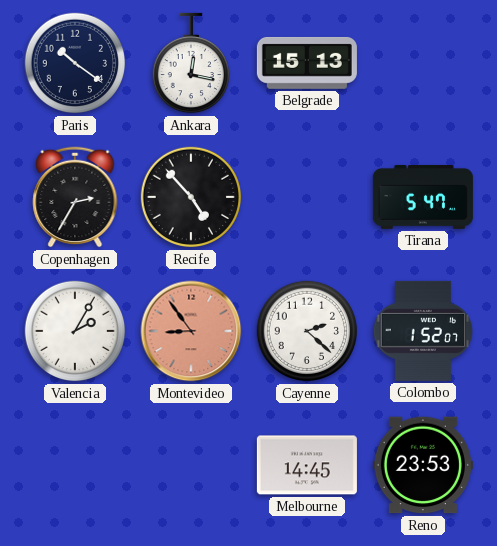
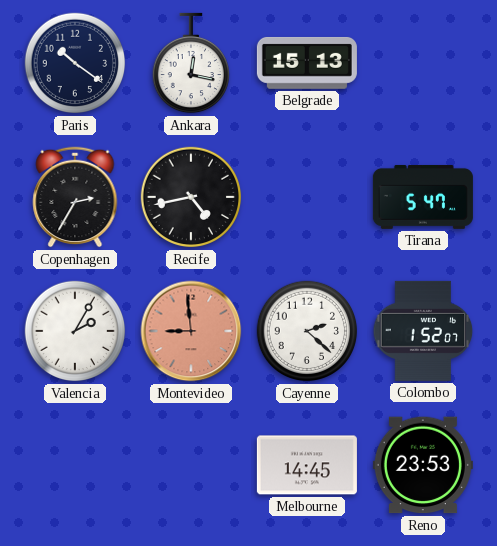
Recife: 4:53 -> 4:43
Montevideo: 8:54 -> 8:59
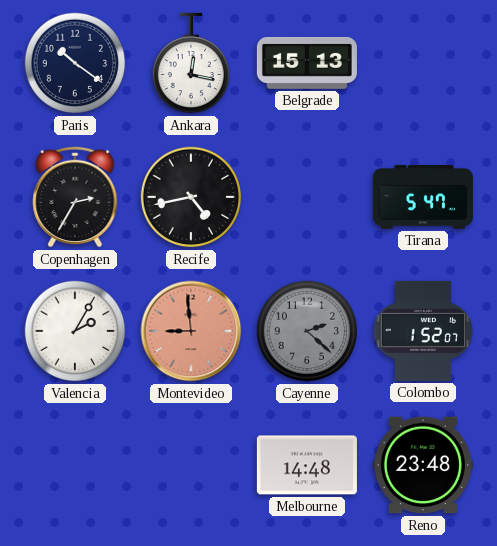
Cayenne dial: white -> grey
Melbourne: 14:45 -> 14:48
Reno: 23:53 -> 23:48
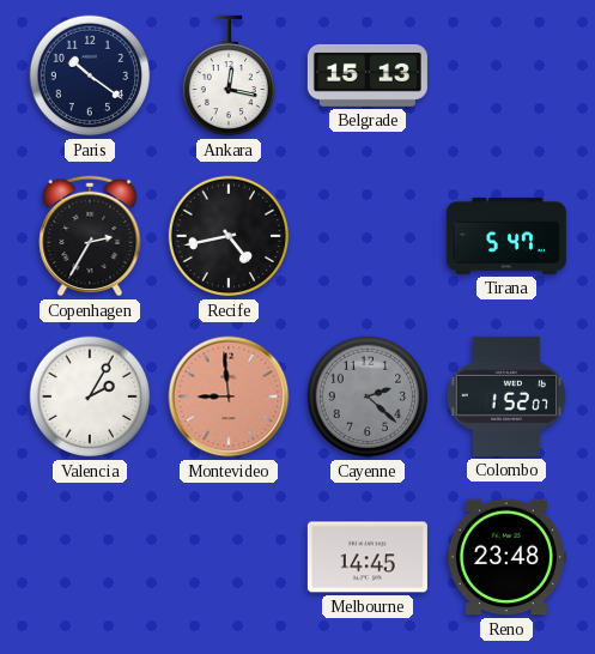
Melbourne: 14:48 -> 14:45
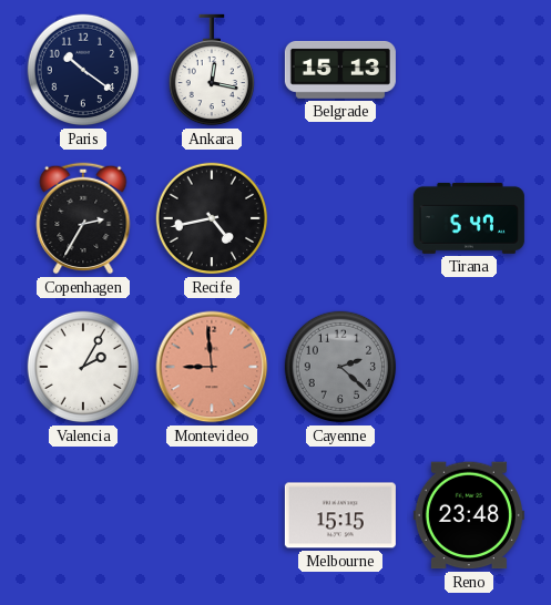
Colombo: 1:52 -> none
Melbourne: 14:45 -> 15:15
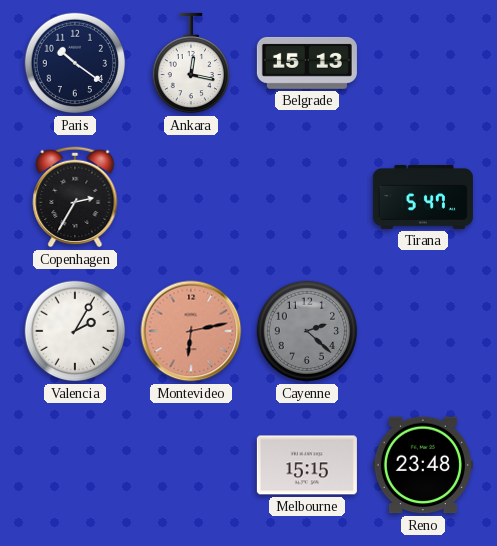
Recife: 4:43 -> none
Montevideo: 8:59 -> 6:13
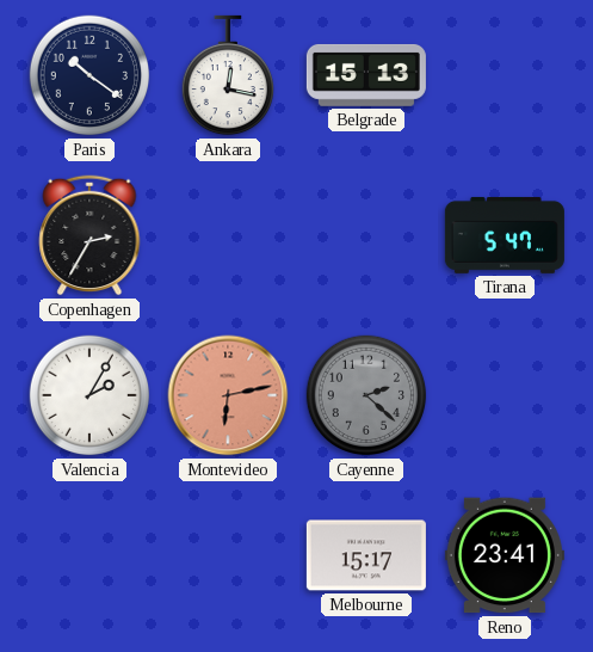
Melbourne: 15:15 -> 15:17
Reno: 23:48 -> 23:41
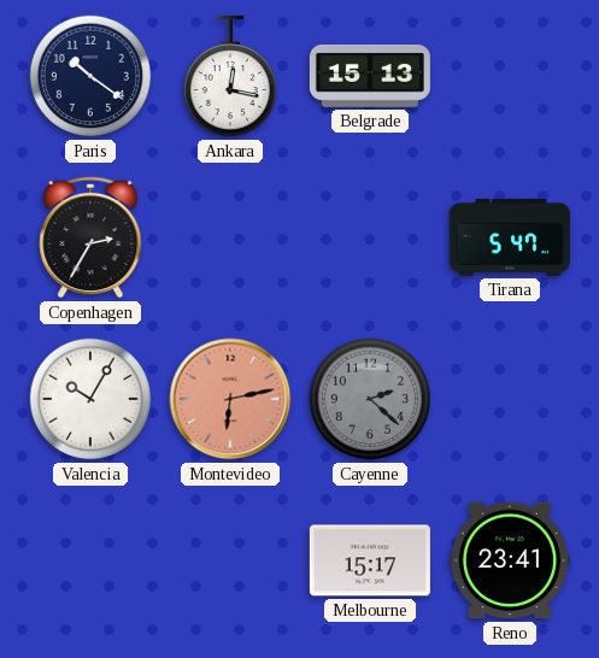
Valencia: 2:05 -> 10:05
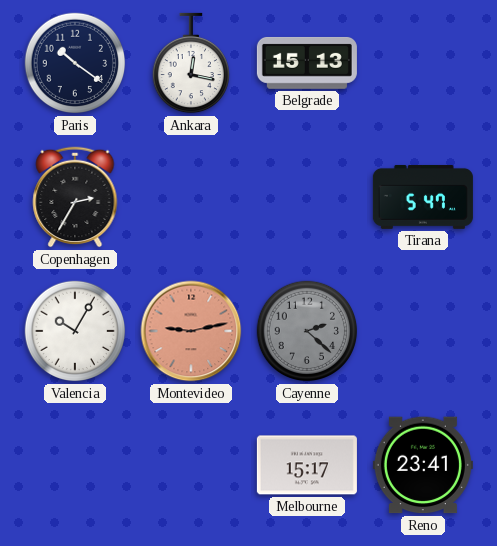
Montevideo: 6:13 -> 9:13
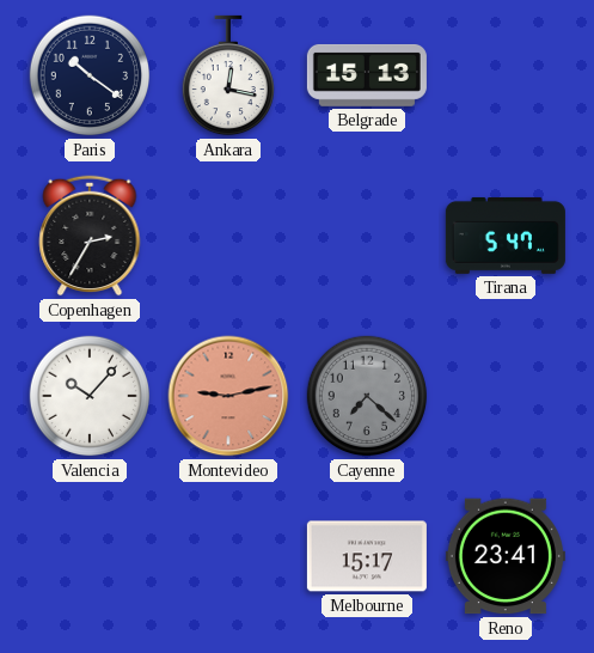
Valencia: 10:05 -> 10:07
Cayenne: 2:22 -> 7:22
